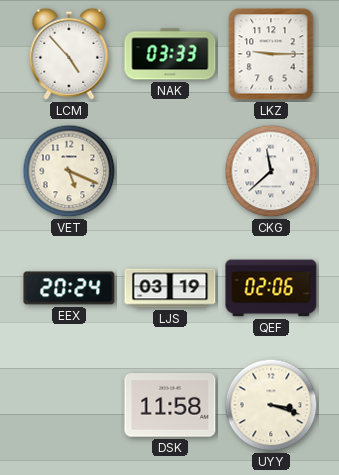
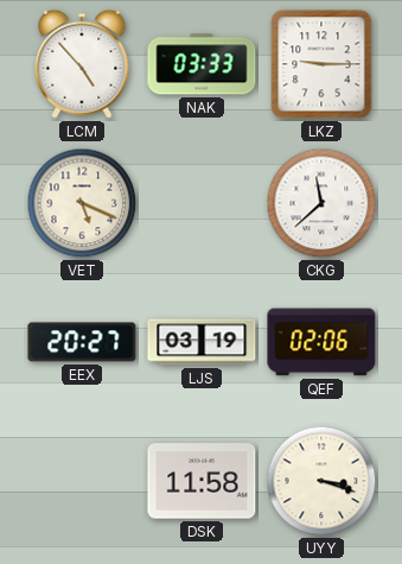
EEX: 20:24 -> 20:27
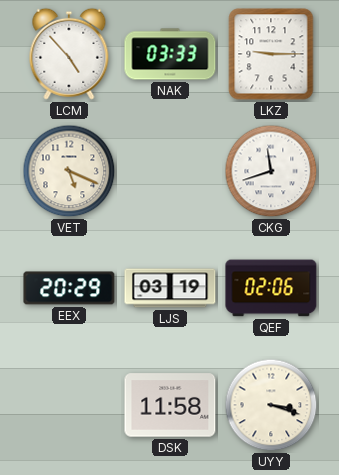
CKG: 11:38 -> 11:42
EEX: 20:27 -> 20:29
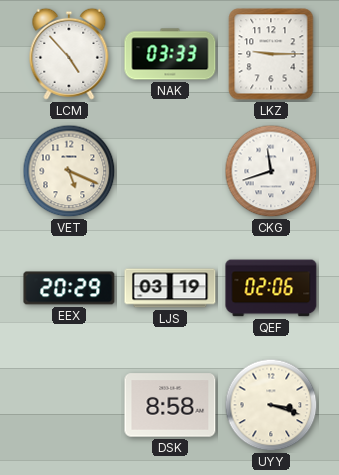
DSK: 11:58 -> 8:58
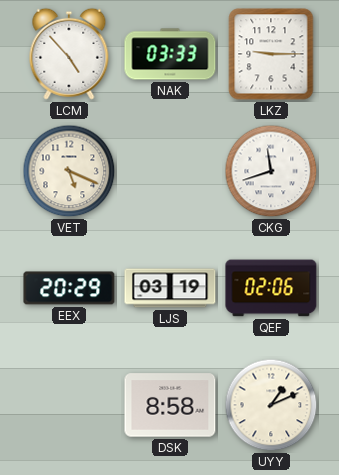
UYY: 3:18 -> 1:11
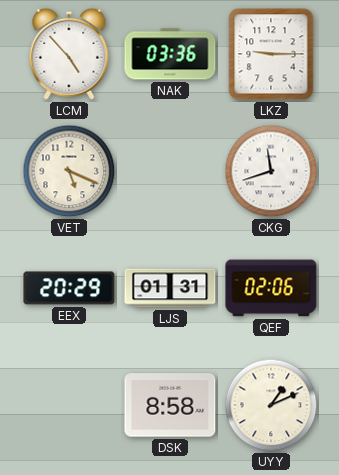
NAK: 03:33 -> 03:36
LJS: 03:19 -> 01:31
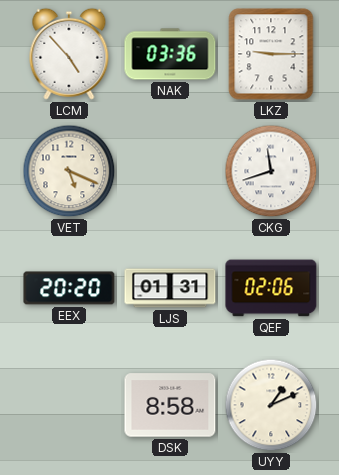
EEX: 20:29 -> 20:20
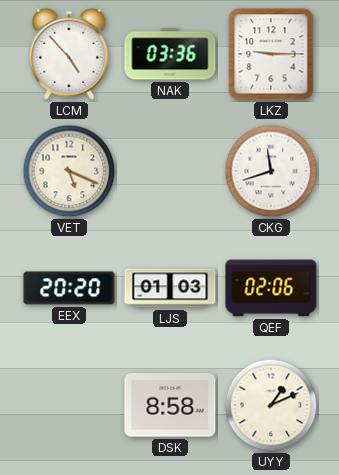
LJS: 01:31 -> 01:03
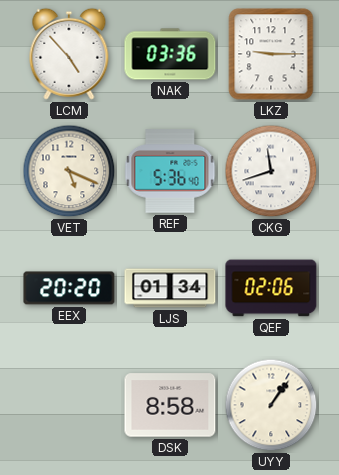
REF: none -> 5:36
LJS: 01:03 -> 01:34
UYY: 1:11 -> 1:06
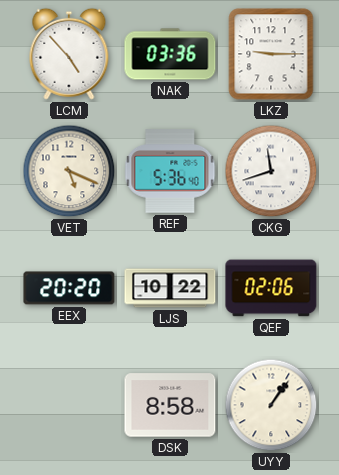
LJS: 01:34 -> 10:22
